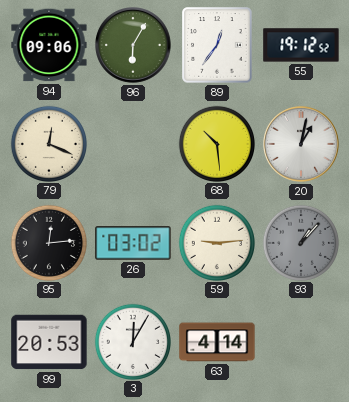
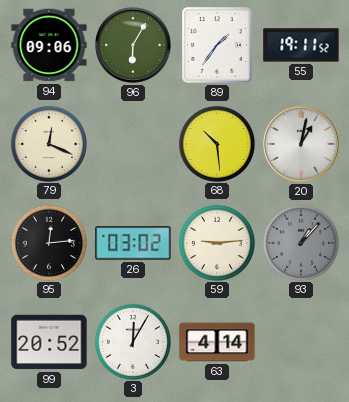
89: 12:36 -> 1:36
55: 19:12 -> 19:11
99: 20:53 -> 20:52
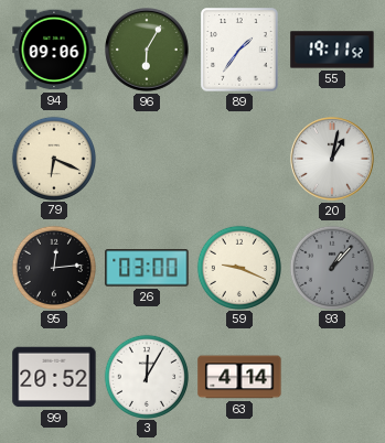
79: 12:19 -> 6:19
68: 10:29 -> none
26: 03:02 -> 03:00
59: 9:14 -> 9:19
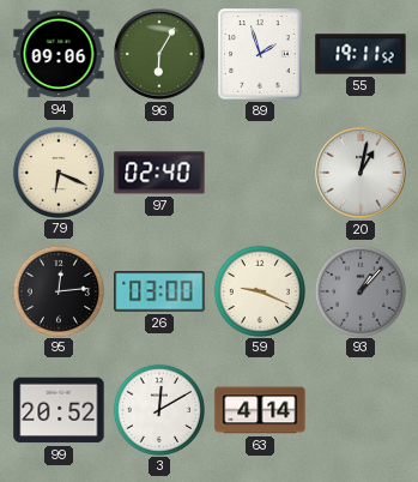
89: 1:36 -> 1:57
97: none -> 02:40
3: 12:05 -> 12:10
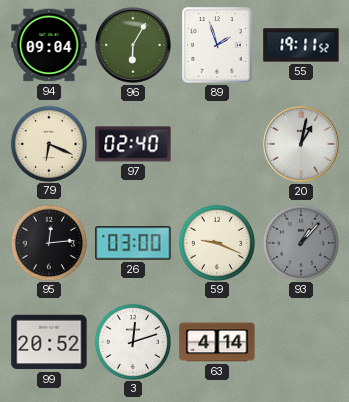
94: 09:06 -> 09:04
3: 12:10 -> 12:12
